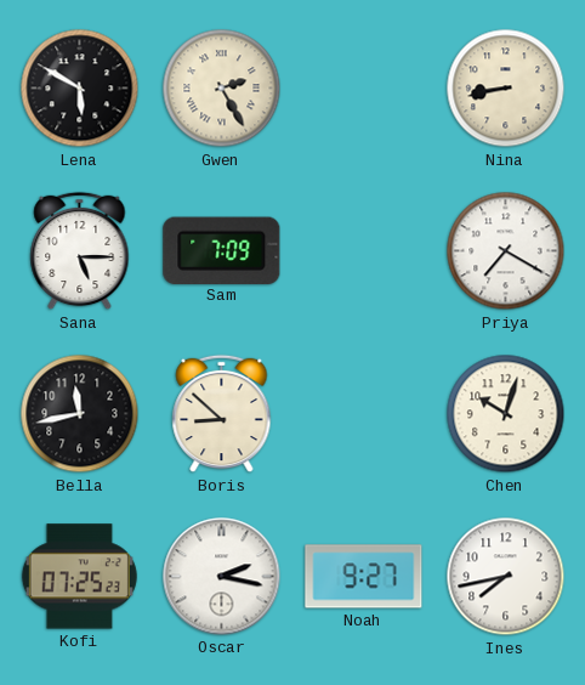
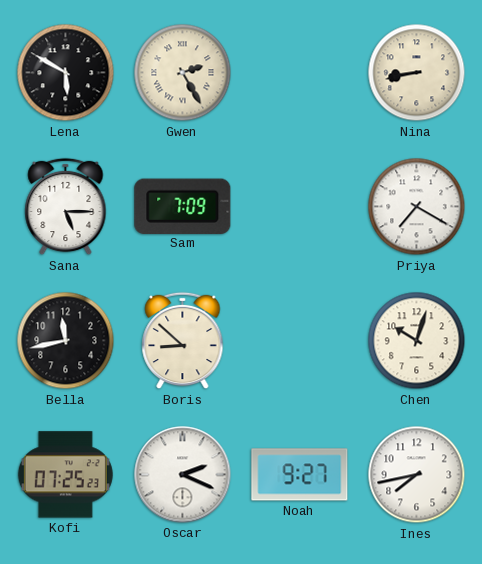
Oscar: 2:17 -> 2:19
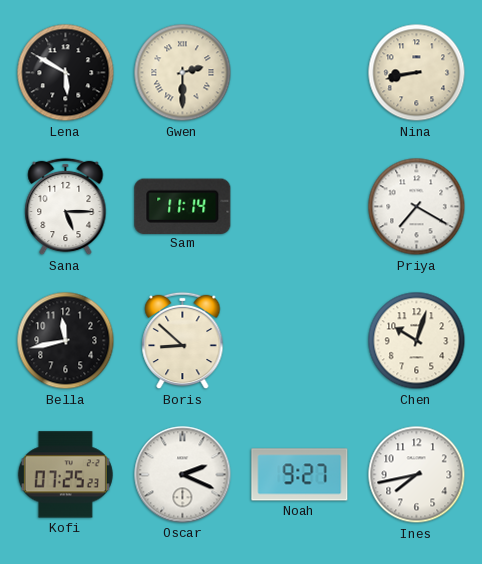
Gwen: 2:25 -> 2:30
Sam: 7:09 -> 11:14
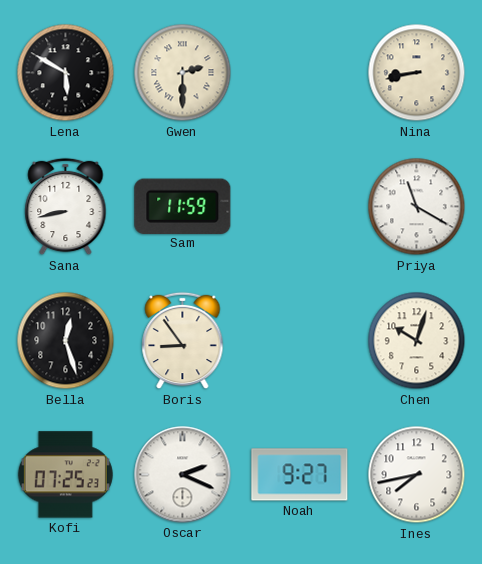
Sana: 5:15 -> 8:43
Sam: 11:14 -> 11:59
Priya: 7:20 -> 11:20
Bella: 11:43 -> 12:27
Boris: 8:52 -> 8:54
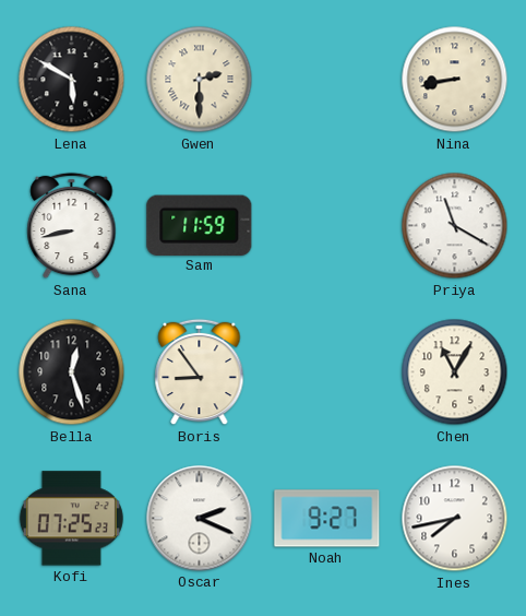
Chen: 10:03 -> 11:05
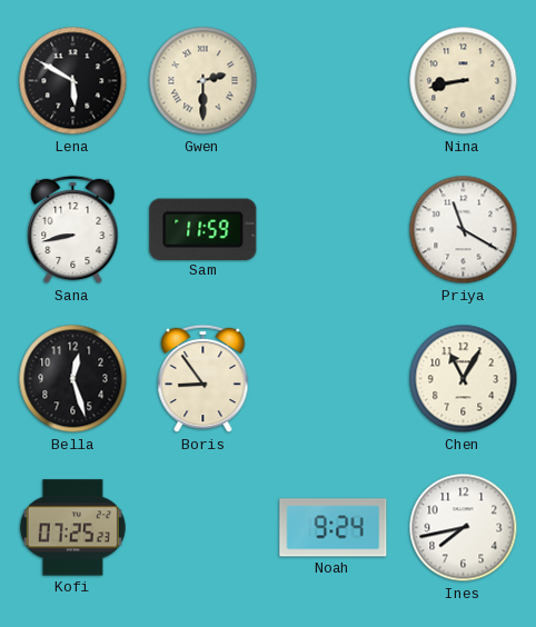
Oscar: 2:19 -> none
Noah: 9:27 -> 9:24
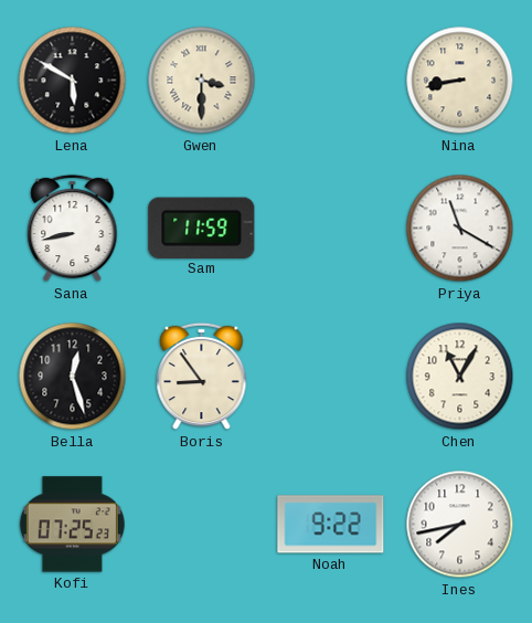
Gwen: 2:30 -> 3:30
Noah: 9:24 -> 9:22
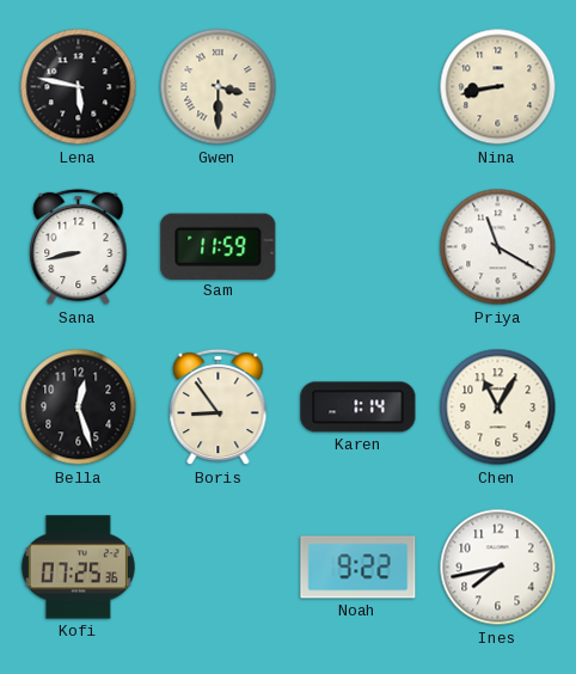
Lena: 5:50 -> 5:47
Karen: none -> 1:14
Kofi: 07:25:23 -> 07:25:36
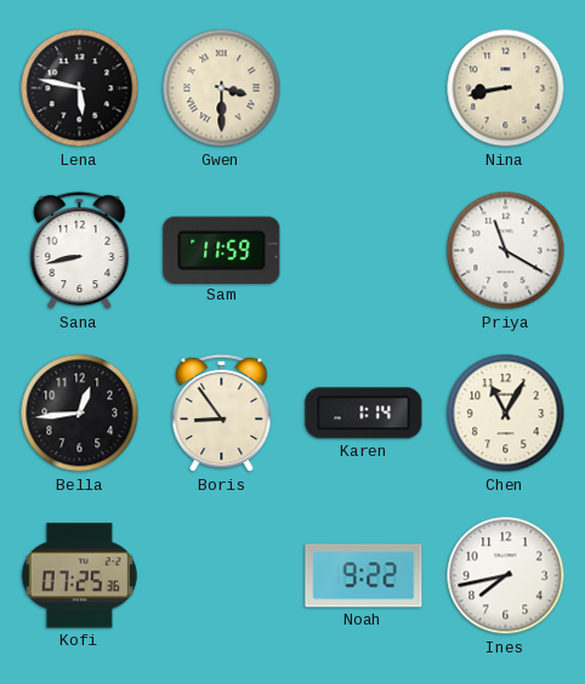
Bella: 12:27 -> 12:44
